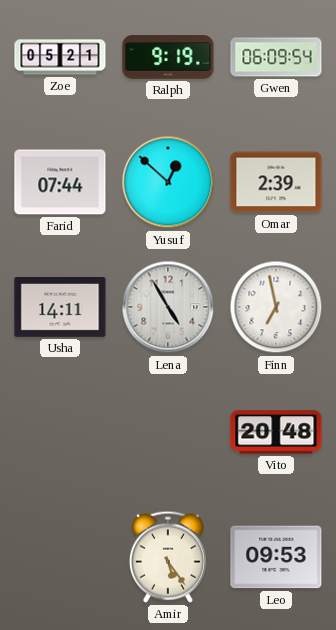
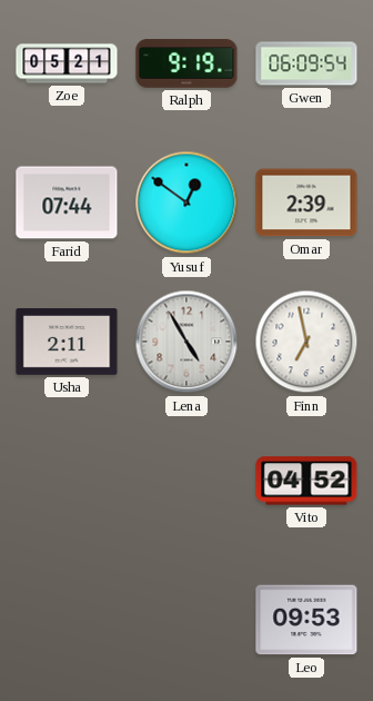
Yusuf: 12:52 -> 12:51
Usha: 14:11 -> 2:11
Vito: 20:48 -> 04:52
Amir: 5:24 -> none
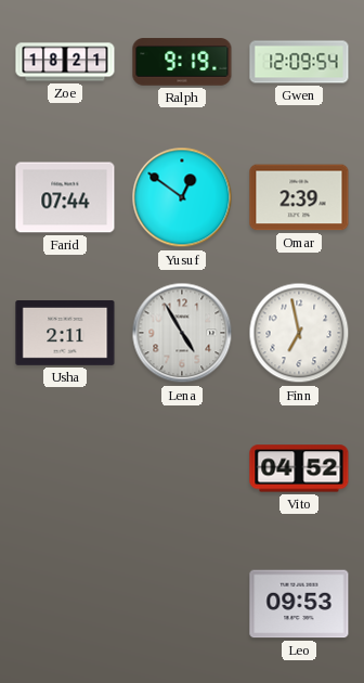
Zoe: 05:21 -> 18:21
Gwen: 06:09 -> 12:09
